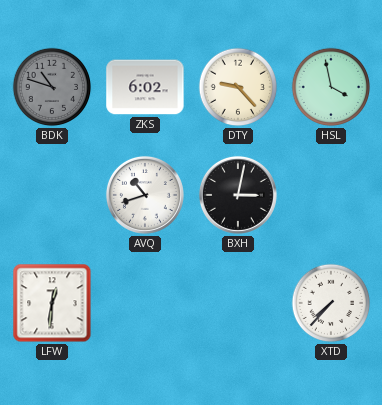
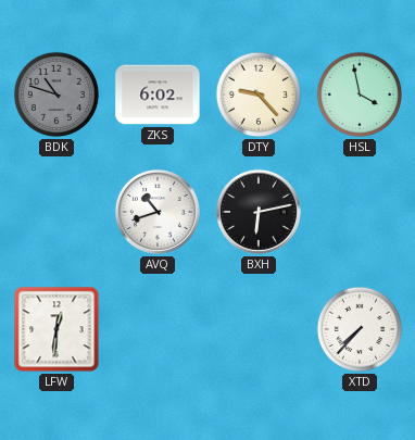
BXH: 3:02 -> 6:13
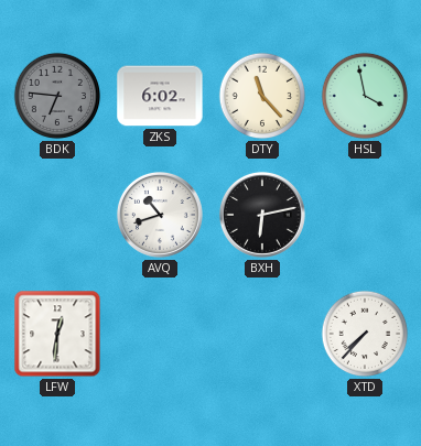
BDK: 10:48 -> 6:46
DTY: 9:23 -> 11:23
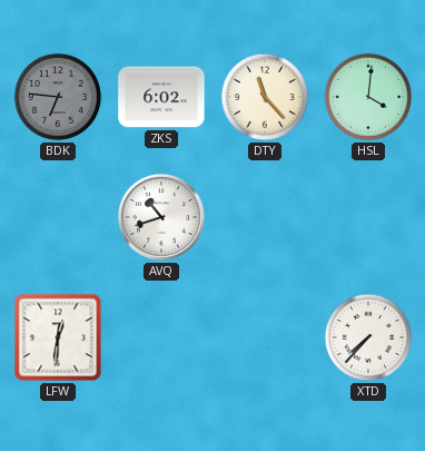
HSL: 3:58 -> 4:01
BXH: 6:13 -> none
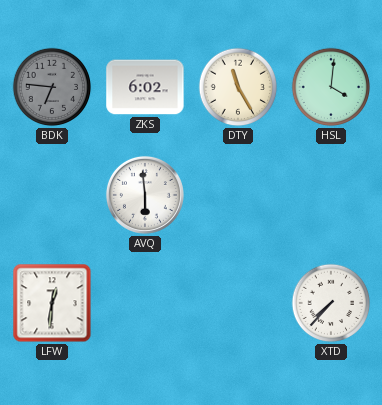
DTY: 11:23 -> 11:25
AVQ: 10:42 -> 5:59
